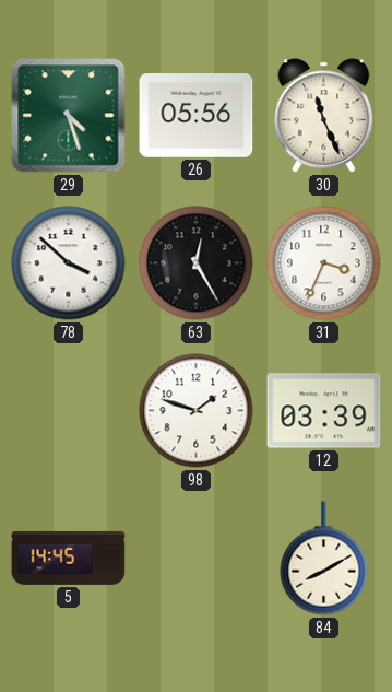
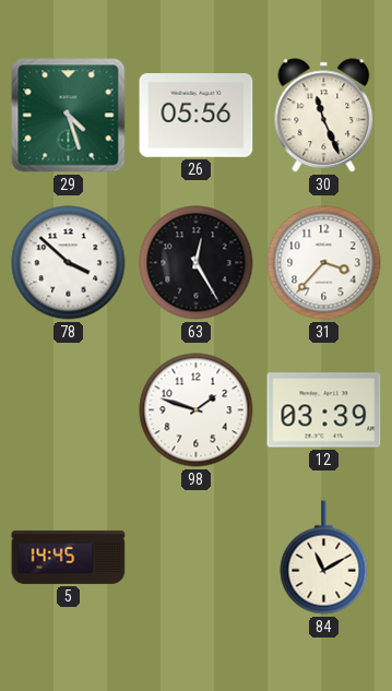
31: 3:34 -> 3:37
84: 8:10 -> 11:10
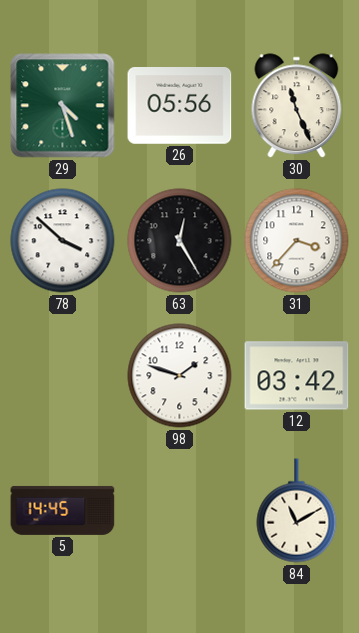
12: 03:39 -> 03:42
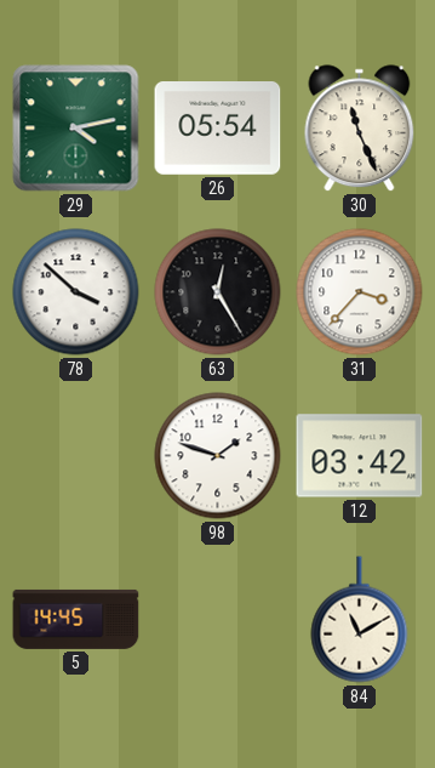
29: 4:27 -> 4:13
26: 05:56 -> 05:54
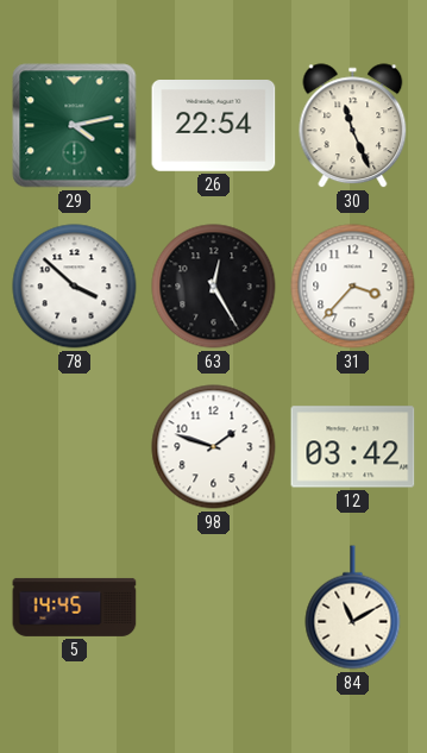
26: 05:54 -> 22:54
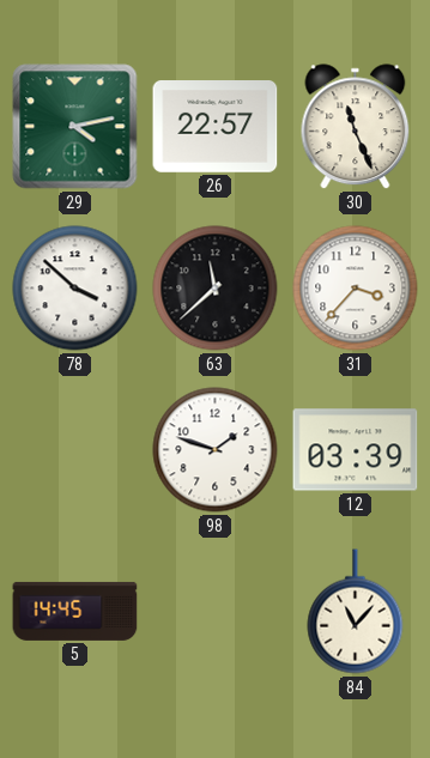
26: 22:54 -> 22:57
63: 12:25 -> 11:38
12: 03:42 -> 03:39
84: 11:10 -> 11:07
